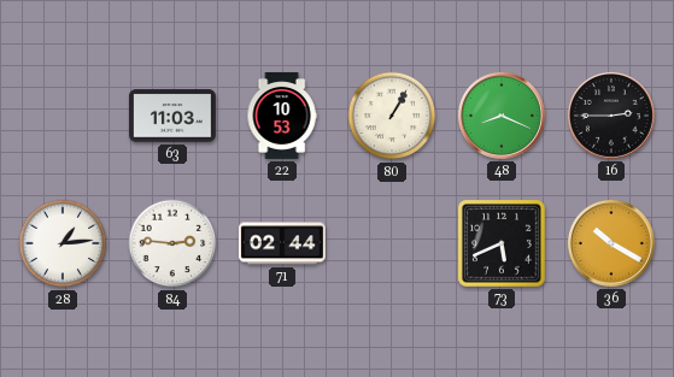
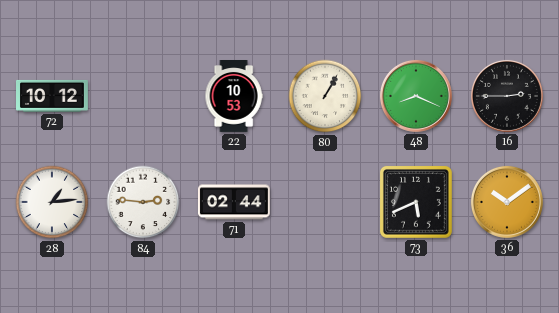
72: none -> 10:12
63: 11:03 -> none
36: 10:20 -> 10:09
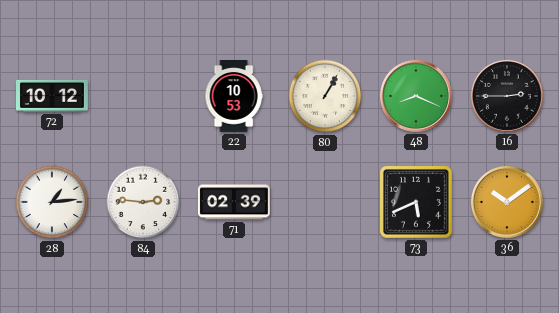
71: 02:44 -> 02:39
